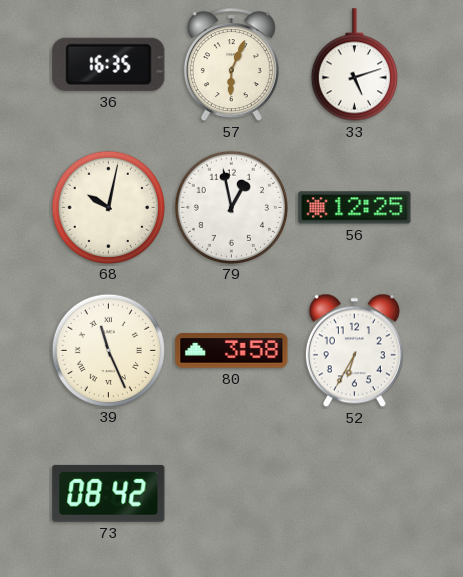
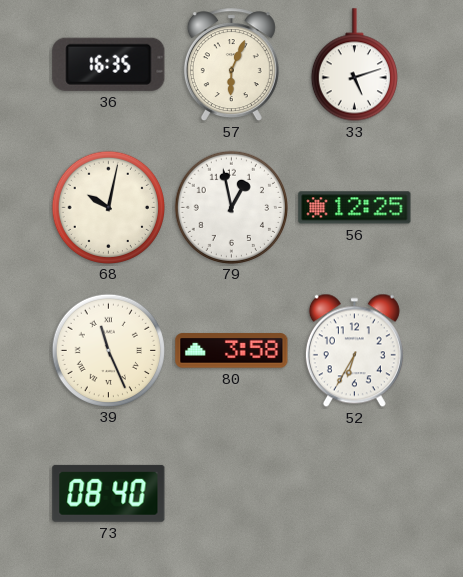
73: 08:42 -> 08:40
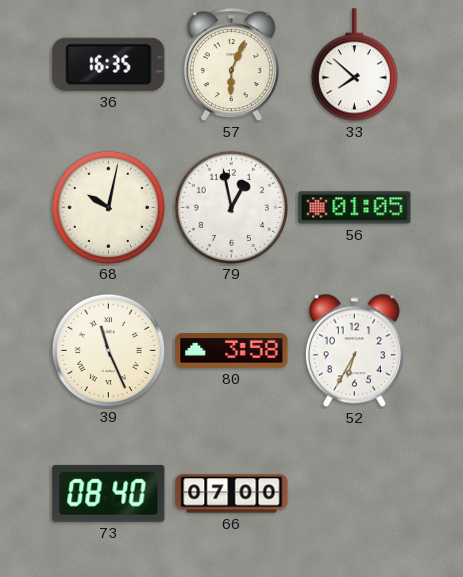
33: 5:12 -> 7:52
56: 12:25 -> 01:05
66: none -> 07:00
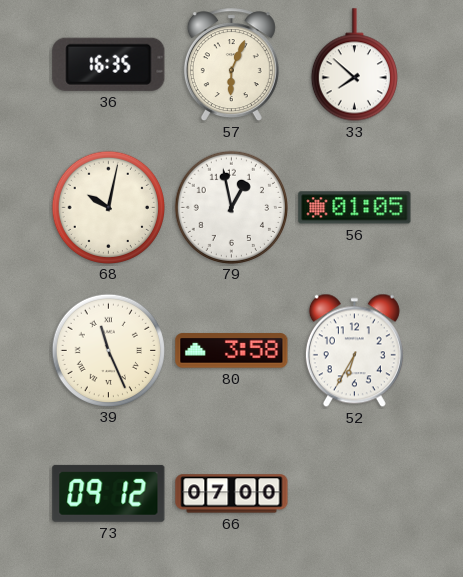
73: 08:40 -> 09:12
